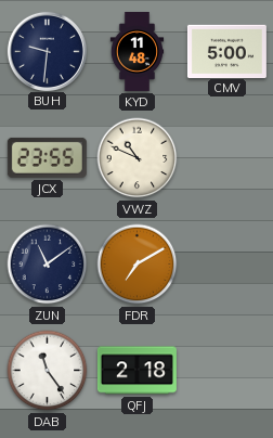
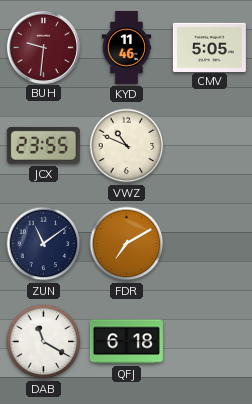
BUH dial: navy -> burgundy
KYD: 11:48 -> 11:46
CMV: 5:00 -> 5:05
DAB: 11:24 -> 11:20
QFJ: 2:18 -> 6:18
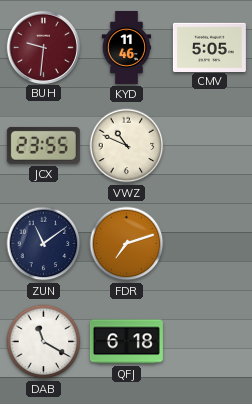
FDR: 7:10 -> 7:12
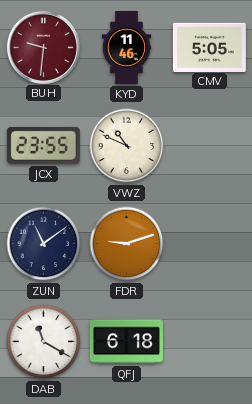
FDR: 7:12 -> 9:12
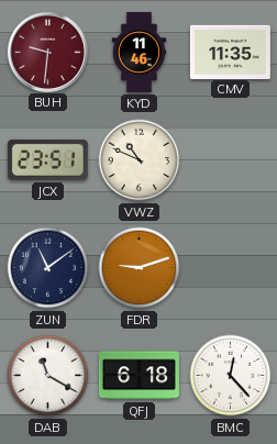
CMV: 5:05 -> 11:35
JCX: 23:55 -> 23:51
BMC: none -> 12:23
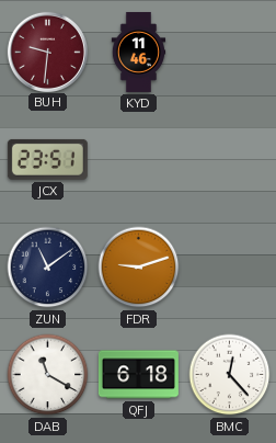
CMV: 11:35 -> none
VWZ: 10:49 -> none
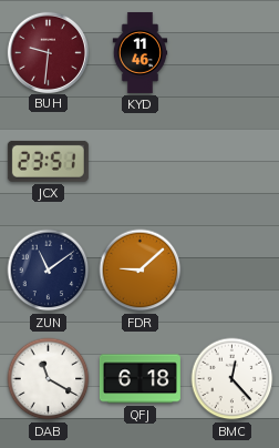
FDR: 9:12 -> 9:08
